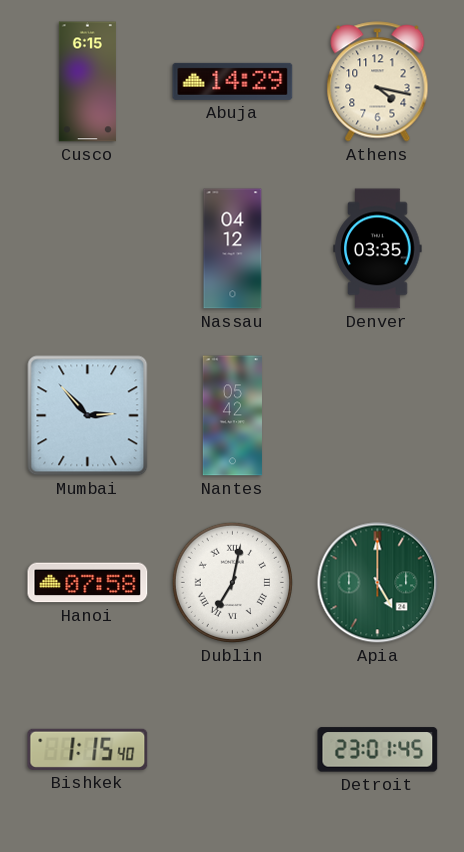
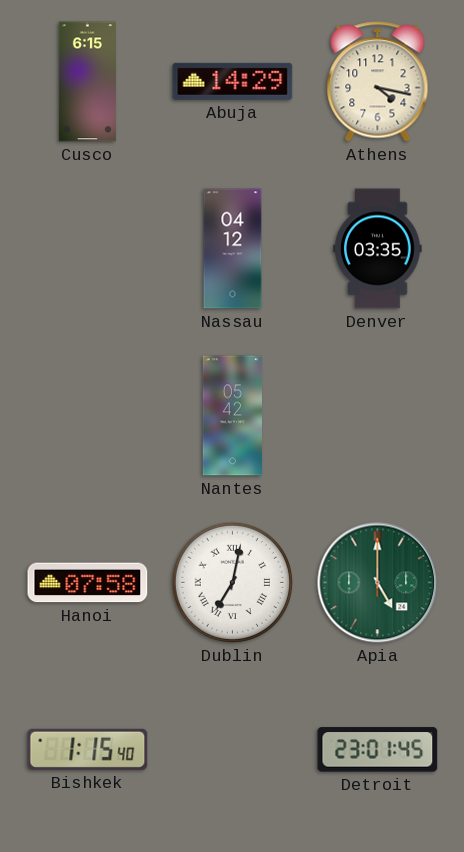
Mumbai: 2:53 -> none
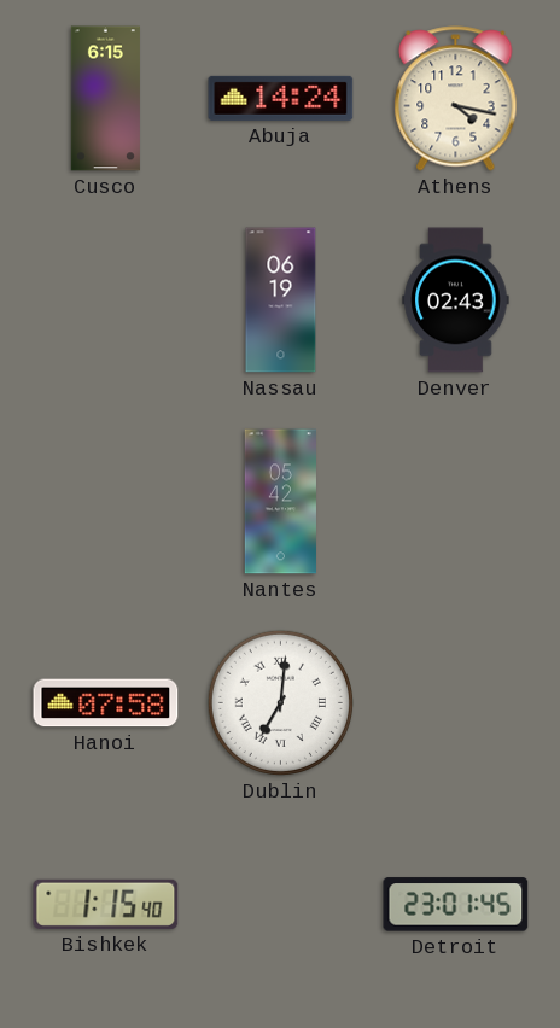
Abuja: 14:29 -> 14:24
Nassau: 04:12 -> 06:19
Denver: 03:35 -> 02:43
Dublin: 7:02 -> 7:01
Apia: 5:00 -> none
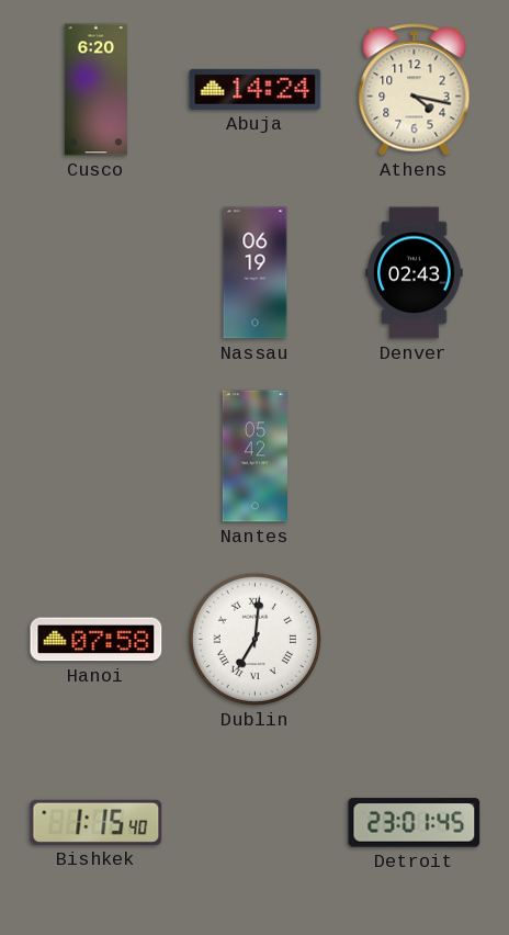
Cusco: 6:15 -> 6:20
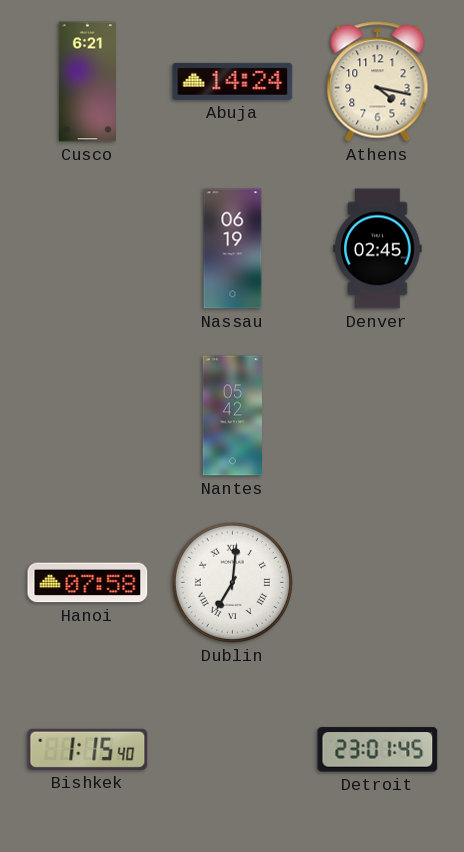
Cusco: 6:20 -> 6:21
Denver: 02:43 -> 02:45
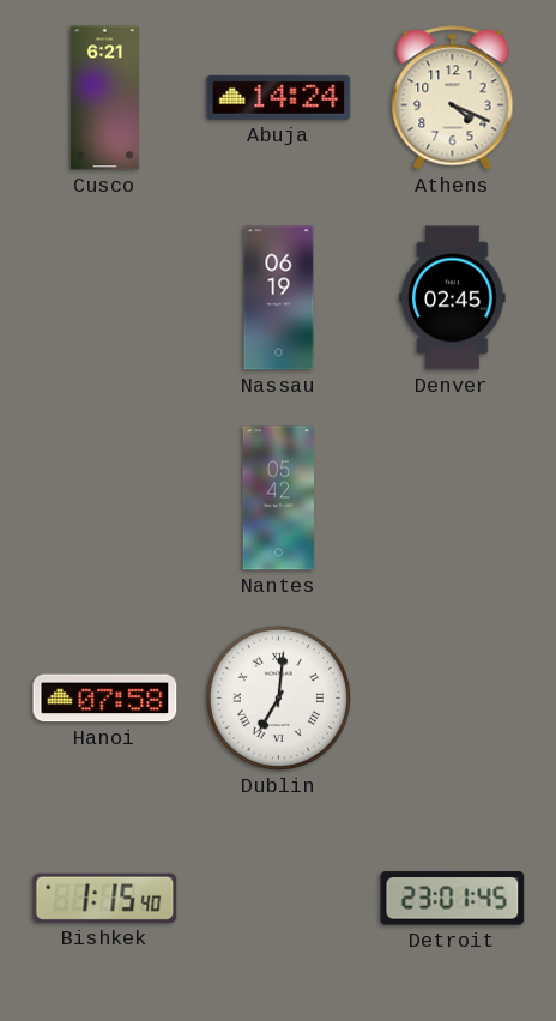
Athens: 4:17 -> 4:19
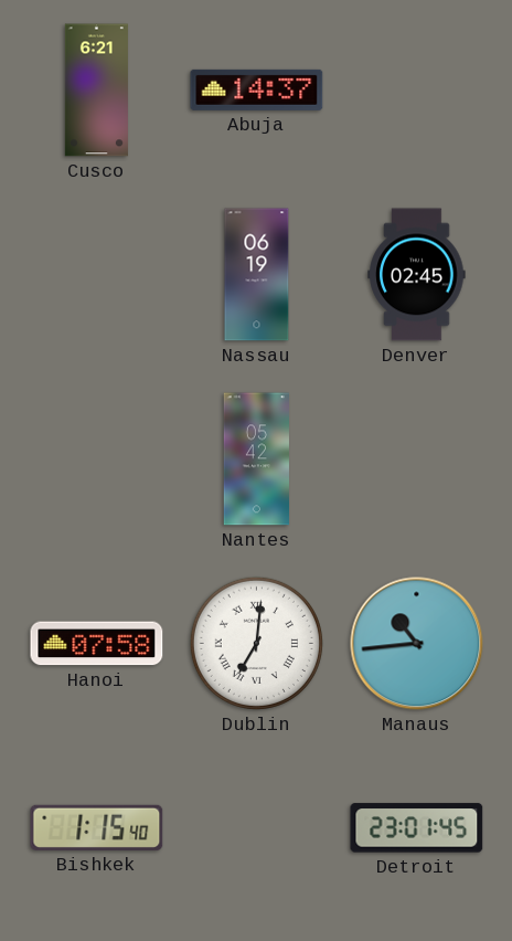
Abuja: 14:24 -> 14:37
Athens: 4:19 -> none
Manaus: none -> 10:44
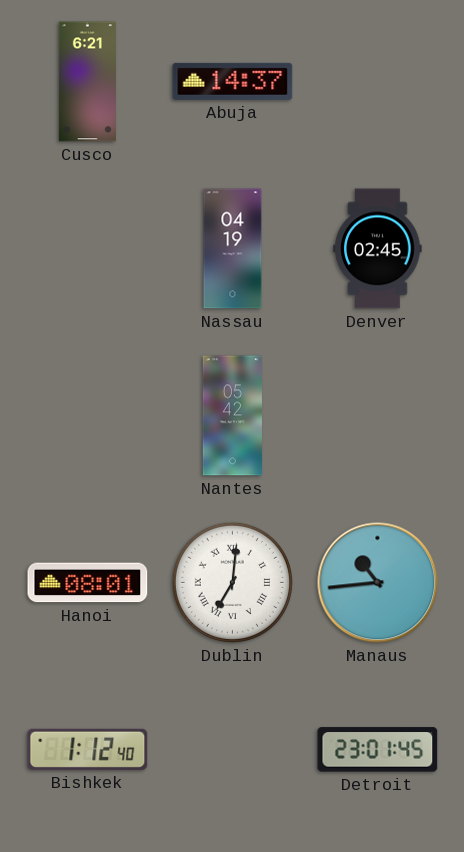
Nassau: 06:19 -> 04:19
Hanoi: 07:58 -> 08:01
Bishkek: 1:15 -> 1:12
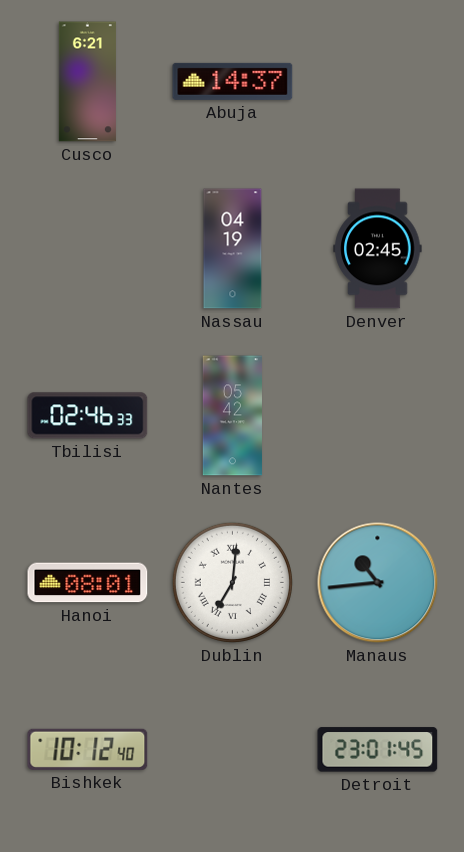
Tbilisi: none -> 02:46
Bishkek: 1:12 -> 10:12
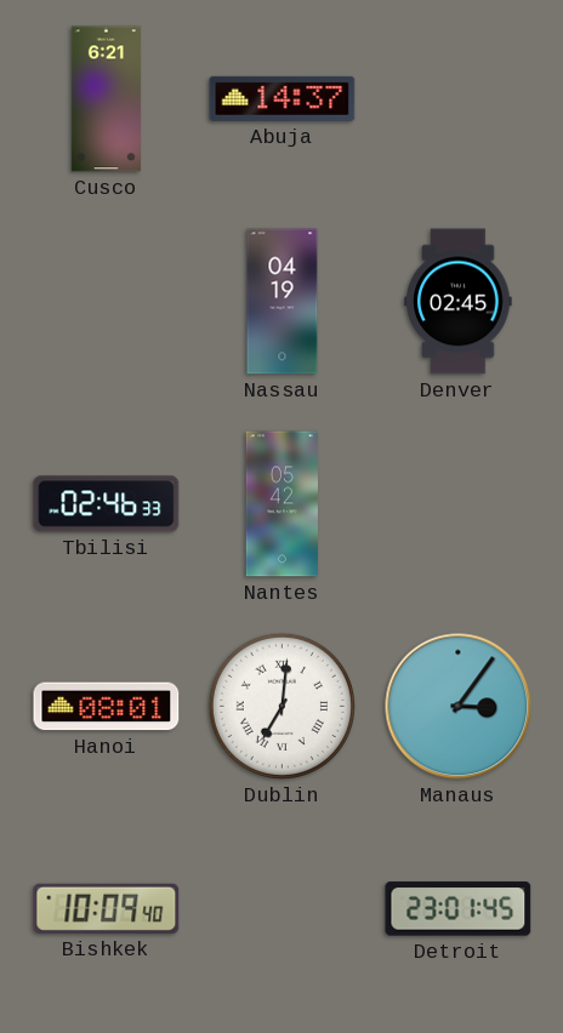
Manaus: 10:44 -> 3:06
Bishkek: 10:12 -> 10:09
